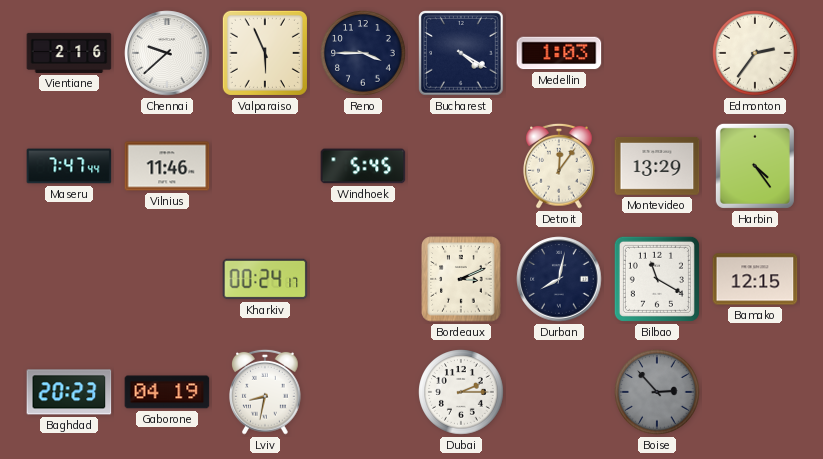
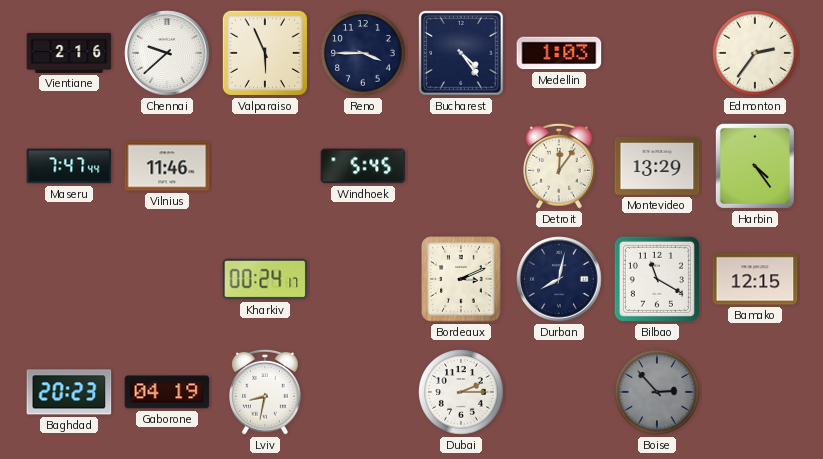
Bucharest: 4:20 -> 4:24
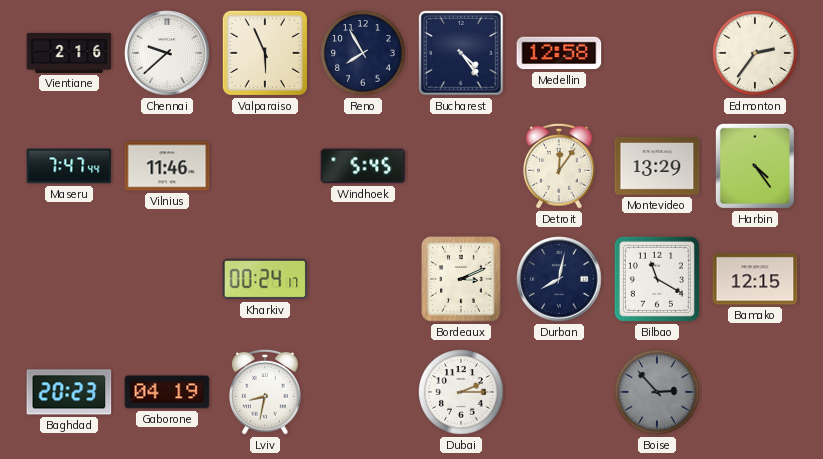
Reno: 3:45 -> 7:55
Medellin: 1:03 -> 12:58
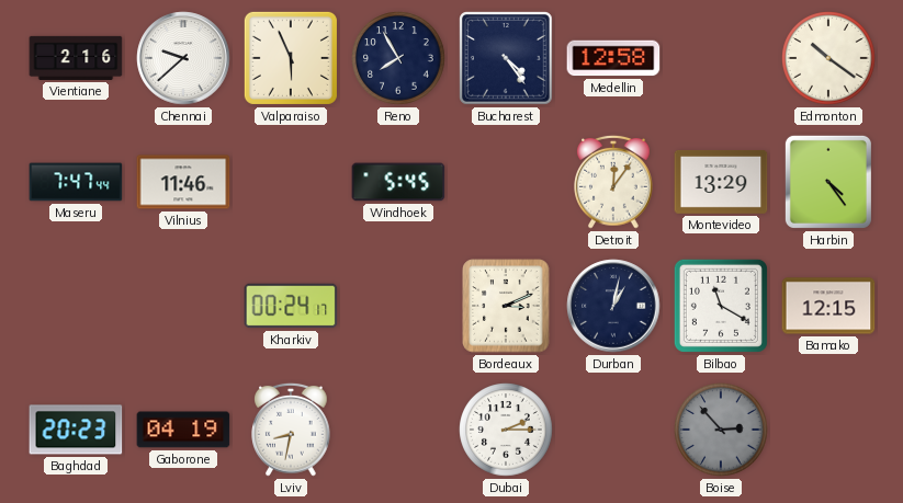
Edmonton: 2:36 -> 10:21
Durban: 8:02 -> 1:02
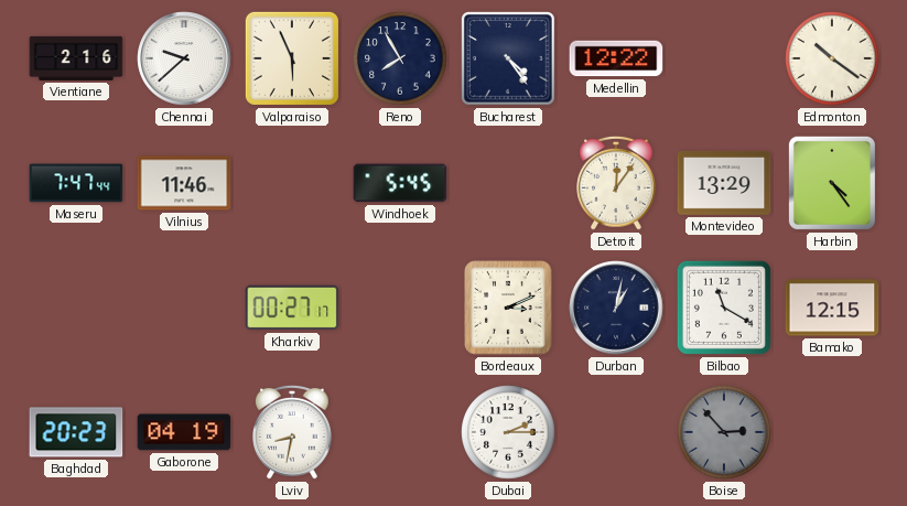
Medellin: 12:58 -> 12:22
Kharkiv: 00:24 -> 00:27
